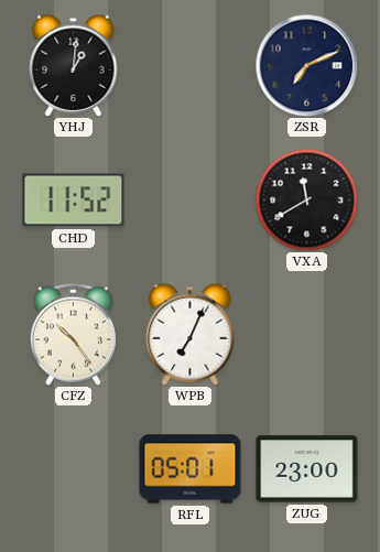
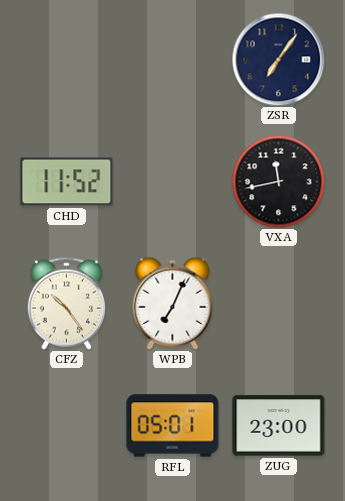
YHJ: 1:01 -> none
ZSR: 7:11 -> 7:06
VXA: 11:40 -> 11:43
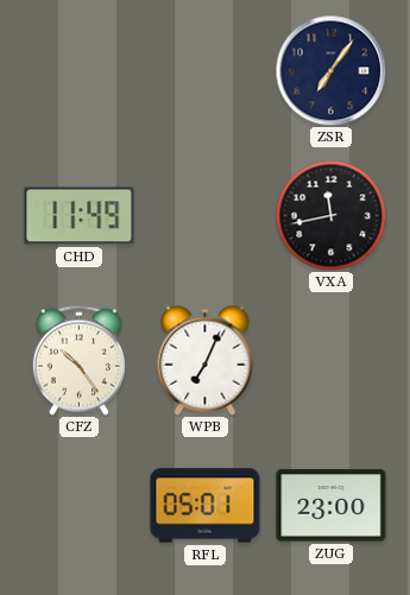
CHD: 11:52 -> 11:49
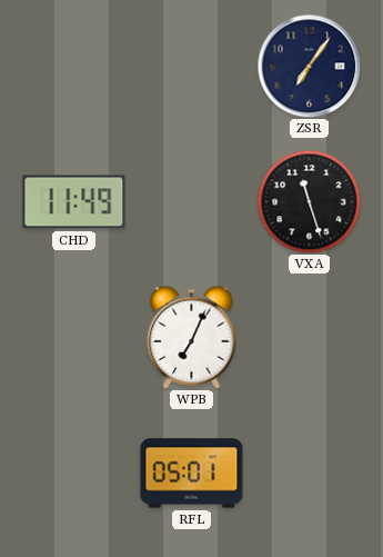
VXA: 11:43 -> 11:27
CFZ: 10:24 -> none
ZUG: 23:00 -> none
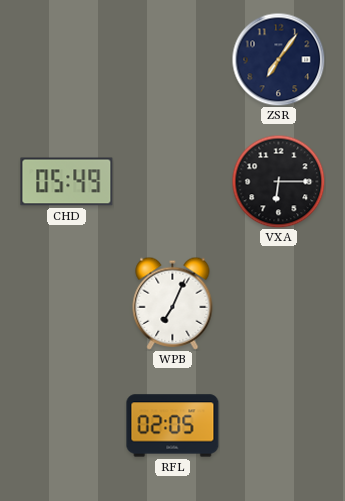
CHD: 11:49 -> 05:49
VXA: 11:27 -> 6:15
RFL: 05:01 -> 02:05
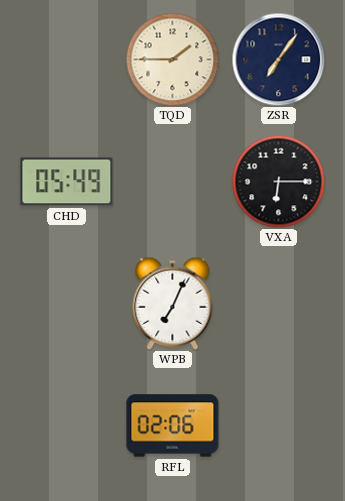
TQD: none -> 1:45
RFL: 02:05 -> 02:06
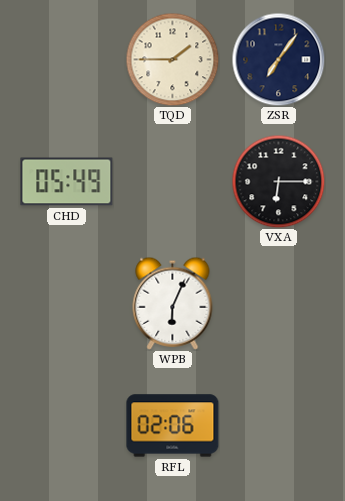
WPB: 7:04 -> 6:04
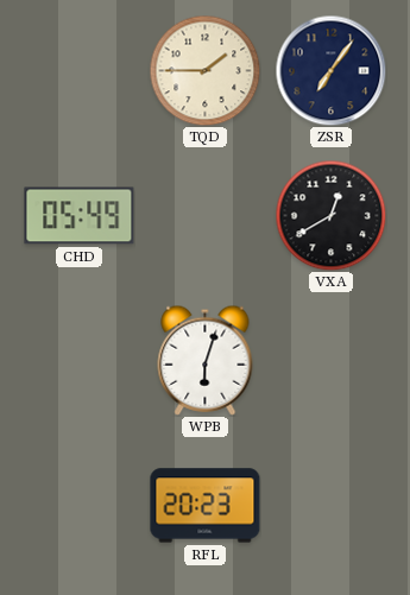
VXA: 6:15 -> 12:40
WPB: 6:04 -> 6:03
RFL: 02:06 -> 20:23
